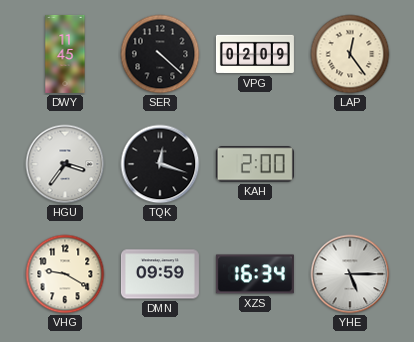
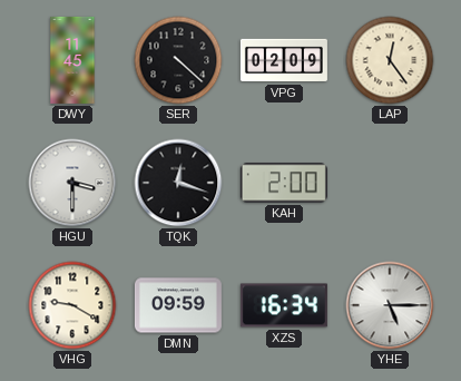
HGU: 3:36 -> 3:30
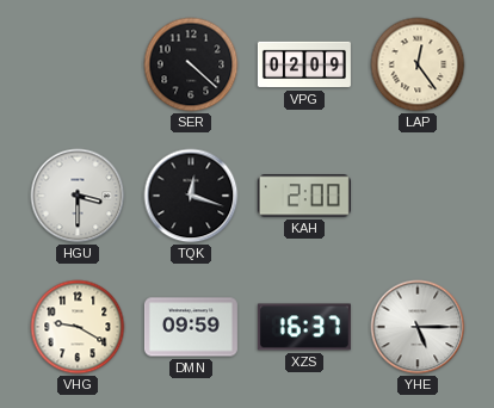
DWY: 11:45 -> none
XZS: 16:34 -> 16:37
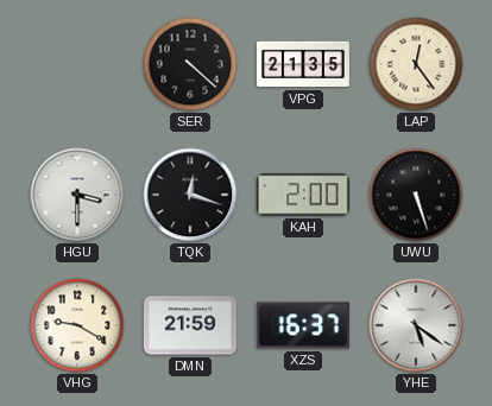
VPG: 02:09 -> 21:35
UWU: none -> 5:27
DMN: 09:59 -> 21:59
YHE: 5:15 -> 5:21
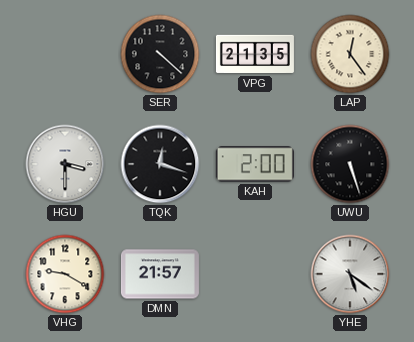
DMN: 21:59 -> 21:57
XZS: 16:37 -> none
